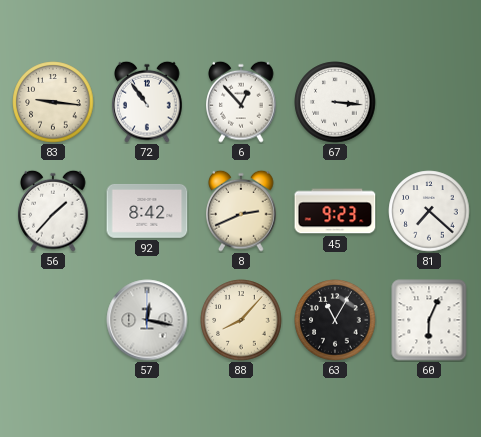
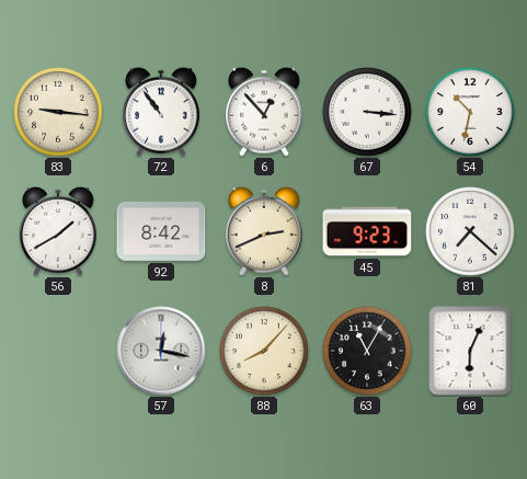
54: none -> 10:32
56: 1:37 -> 1:40
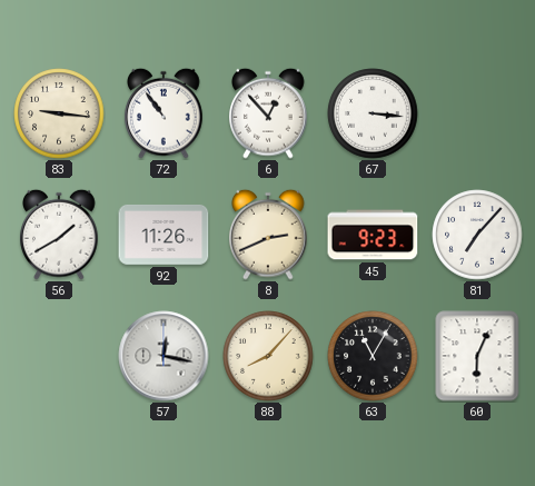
54: 10:32 -> none
92: 8:42 -> 11:26
81: 7:22 -> 7:07
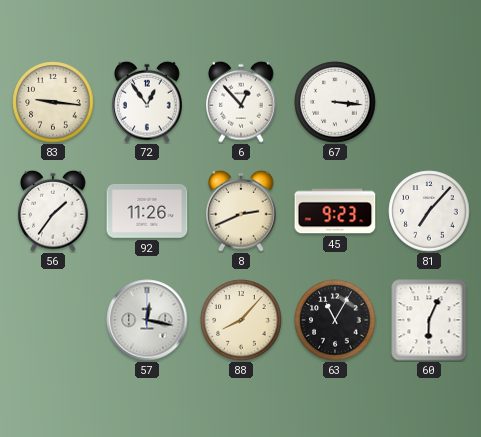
72: 10:54 -> 12:54
56: 1:40 -> 1:36
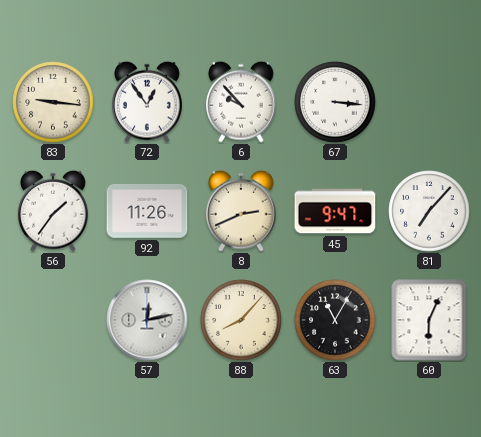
6: 12:53 -> 9:53
45: 9:23 -> 9:47
57: 12:17 -> 12:13
